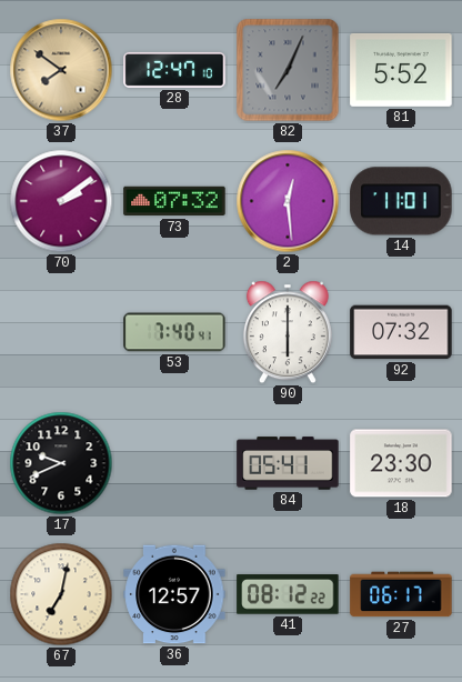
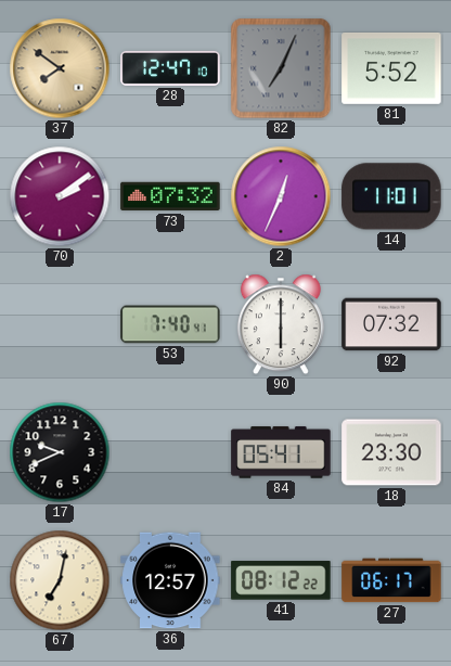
2: 12:29 -> 12:34
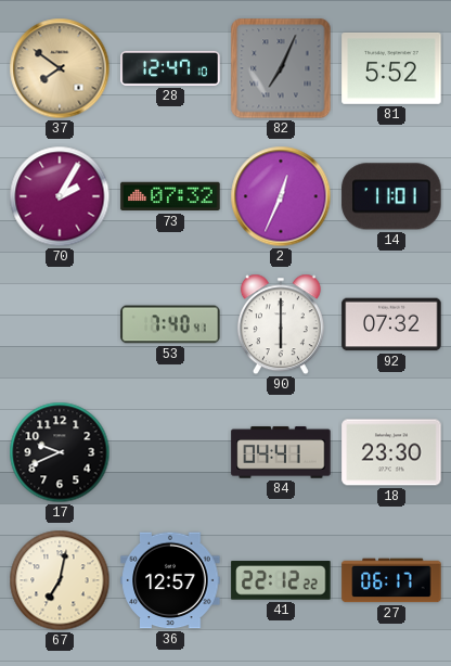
70: 2:09 -> 2:05
84: 05:41 -> 04:41
41: 08:12 -> 22:12
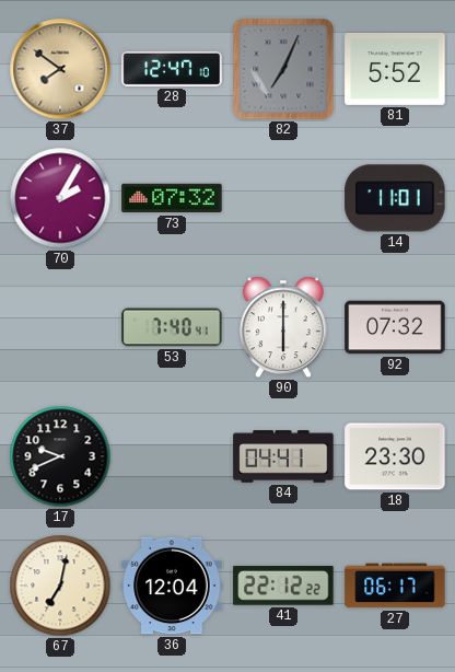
2: 12:34 -> none
36: 12:57 -> 12:04
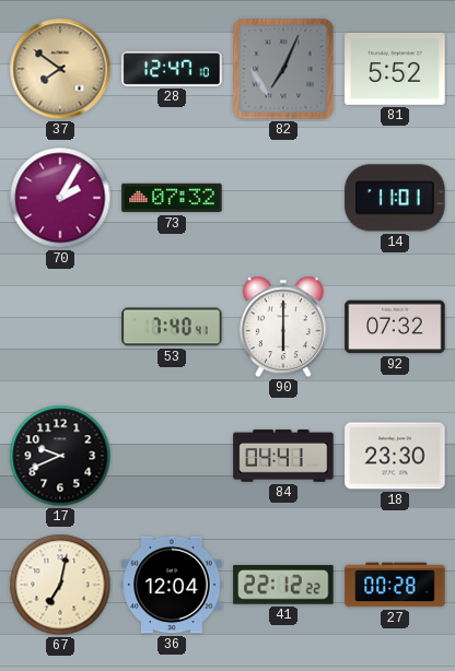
27: 06:17 -> 00:28
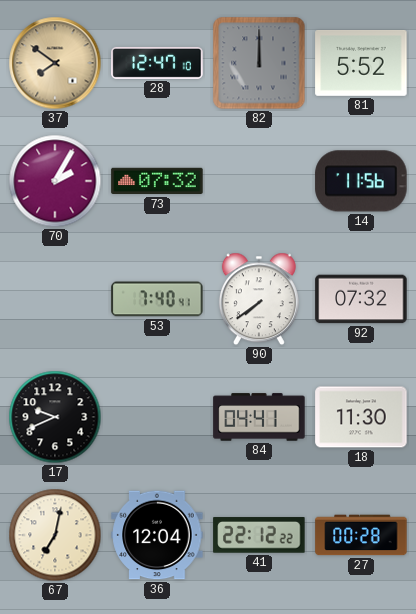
82: 7:04 -> 12:00
14: 11:01 -> 11:56
90: 6:00 -> 7:39
18: 23:30 -> 11:30
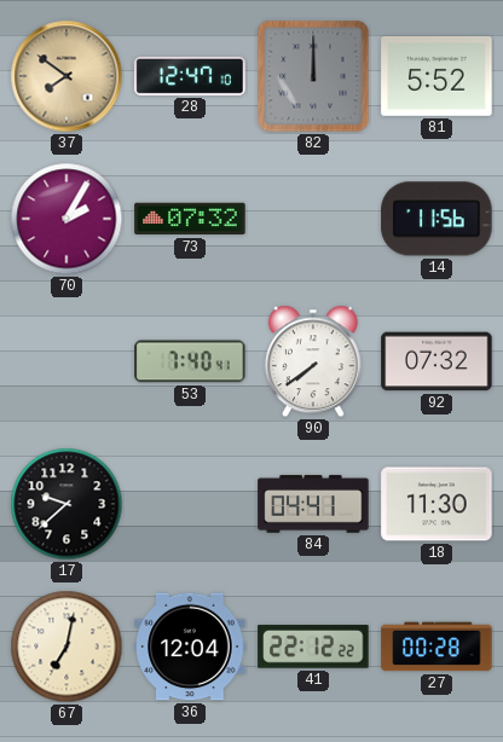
17: 9:41 -> 9:38
